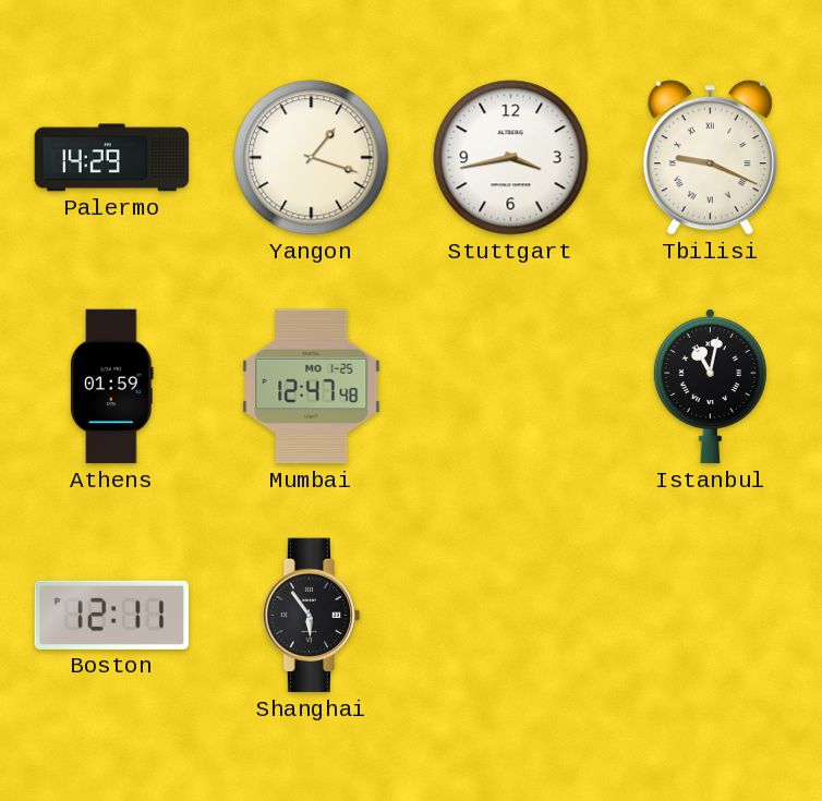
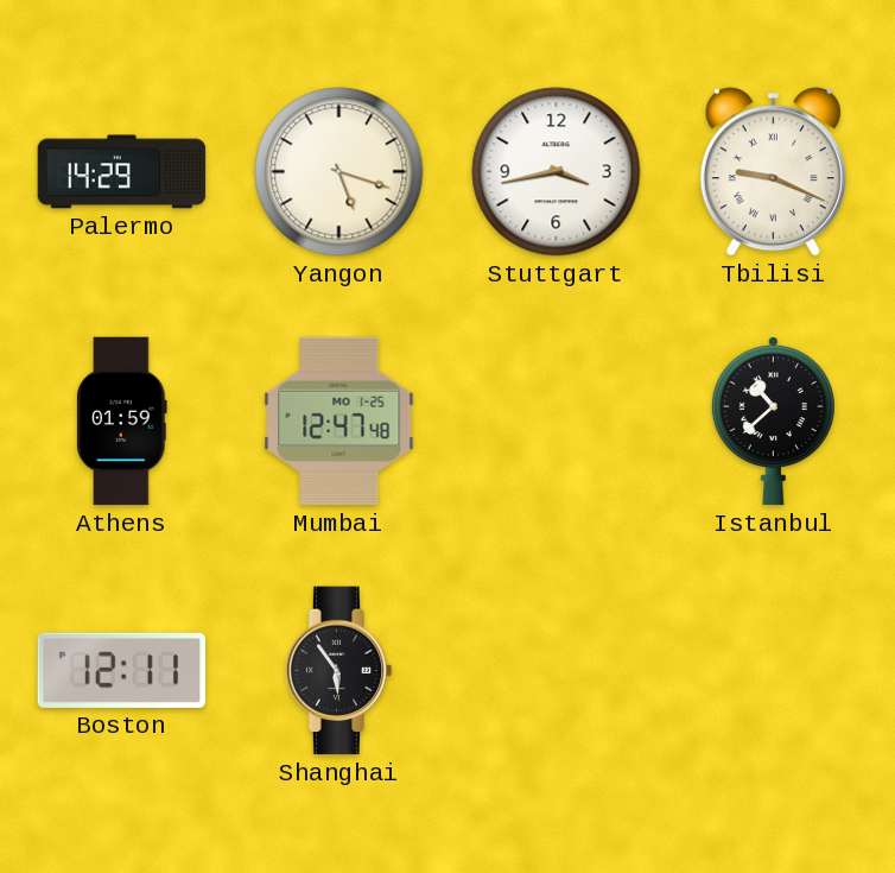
Yangon: 1:18 -> 5:18
Istanbul: 11:02 -> 10:38
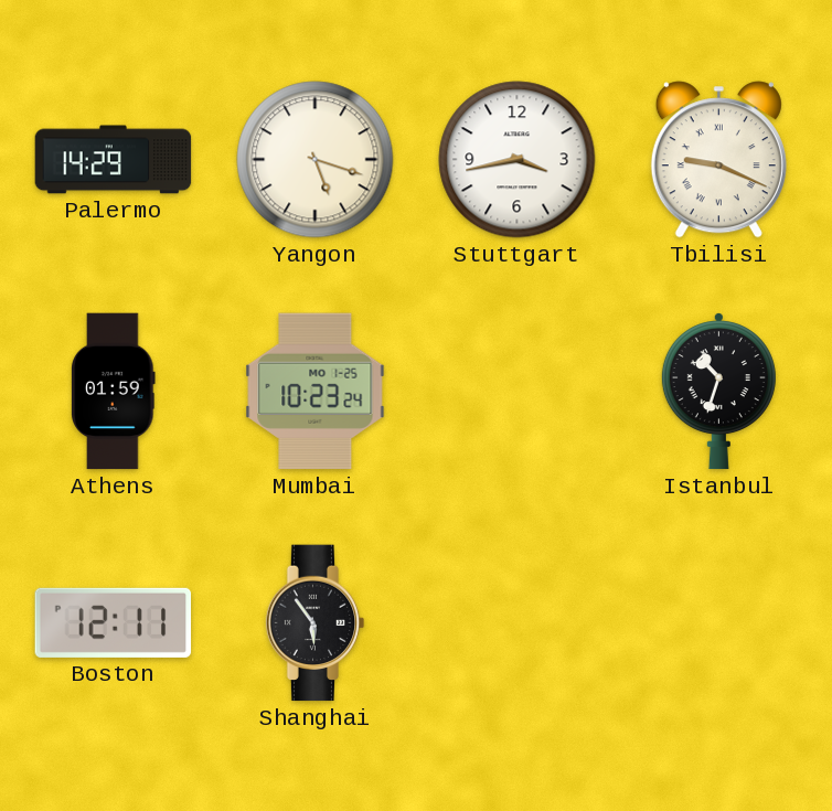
Mumbai: 12:47 -> 10:23
Istanbul: 10:38 -> 10:33
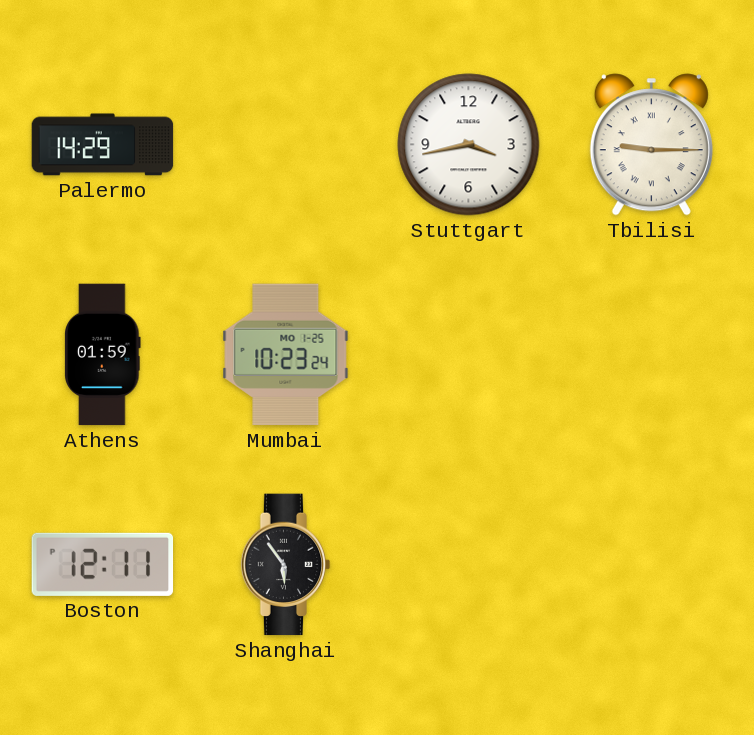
Yangon: 5:18 -> none
Tbilisi: 9:19 -> 9:15
Istanbul: 10:33 -> none
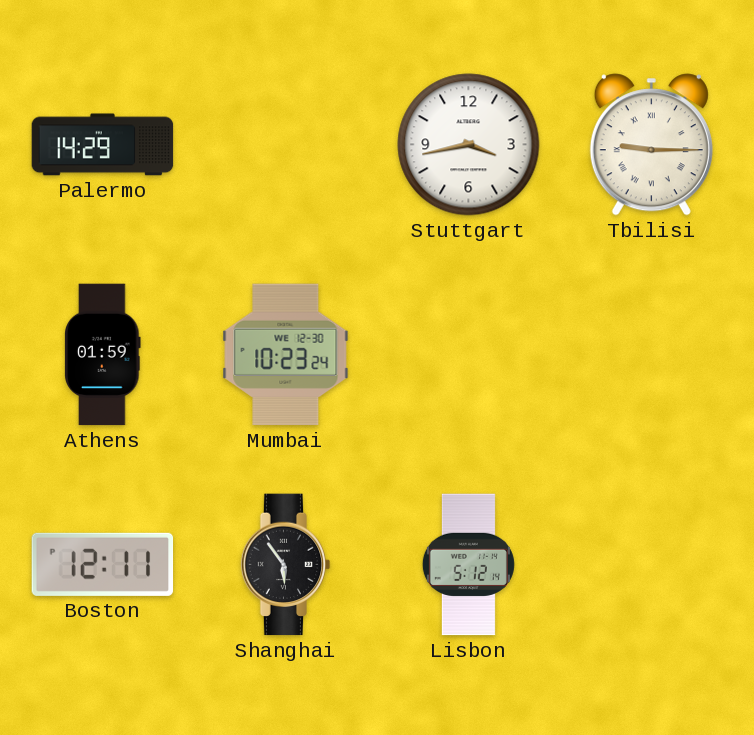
Mumbai date: MO 1-25 -> WE 12-30
Lisbon: none -> 5:12
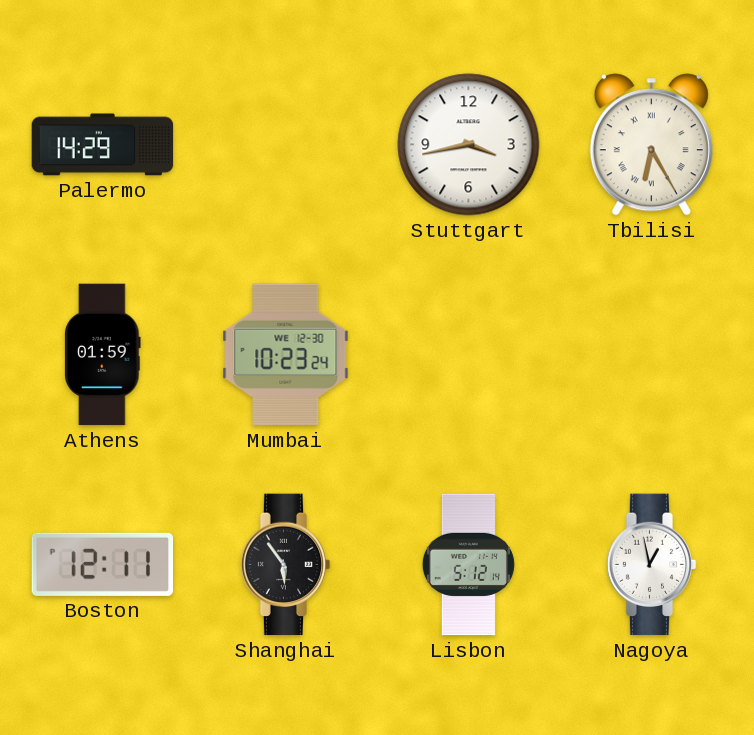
Tbilisi: 9:15 -> 6:25
Nagoya: none -> 12:58
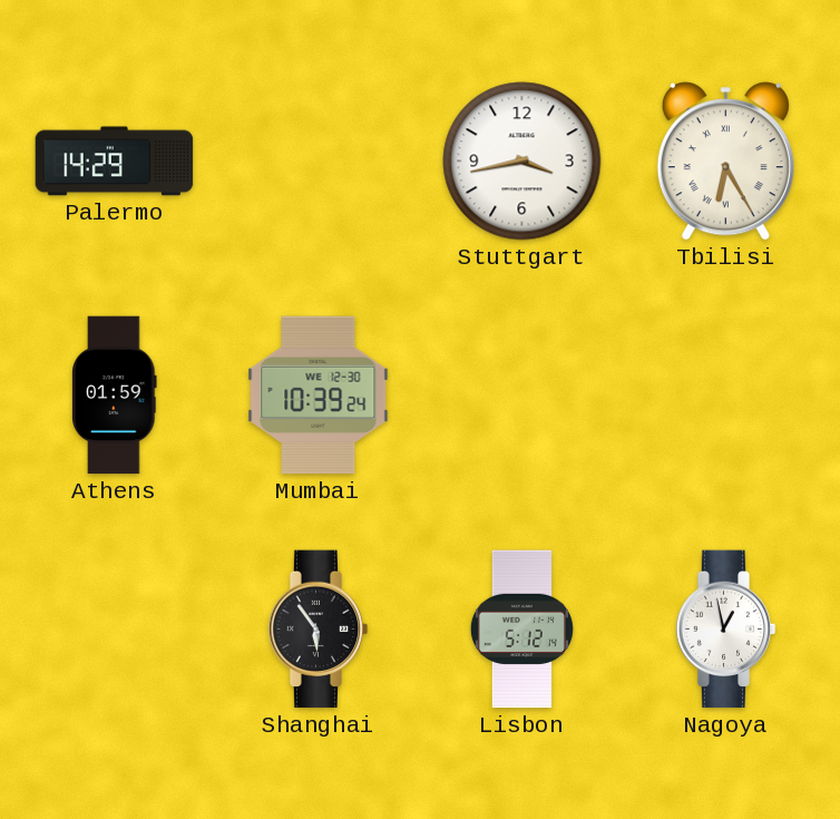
Mumbai: 10:23 -> 10:39
Boston: 12:11 -> none
